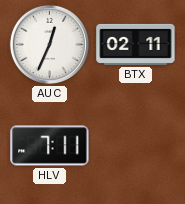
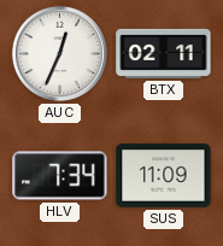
HLV: 7:11 -> 7:34
SUS: none -> 11:09
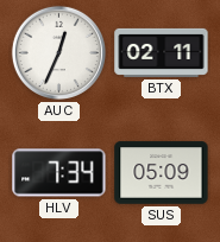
SUS: 11:09 -> 05:09
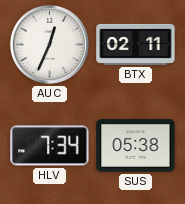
SUS: 05:09 -> 05:38
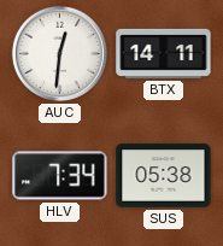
AUC: 12:34 -> 12:31
BTX: 02:11 -> 14:11
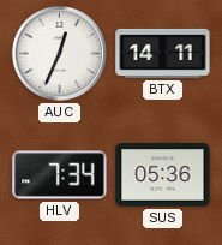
AUC: 12:31 -> 12:34
SUS: 05:38 -> 05:36
